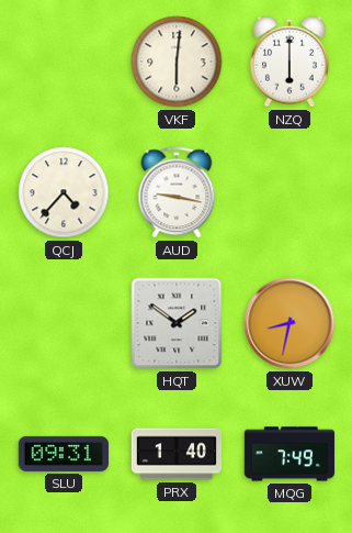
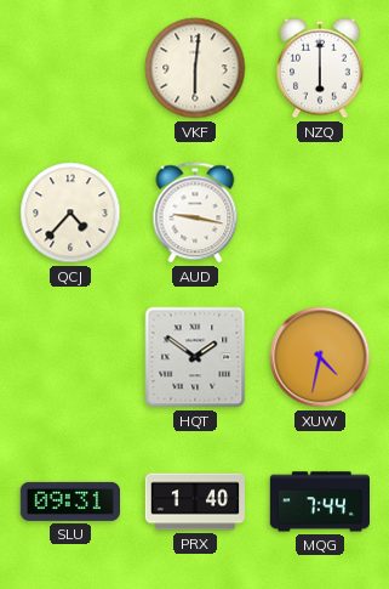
XUW: 8:32 -> 4:32
MQG: 7:49 -> 7:44
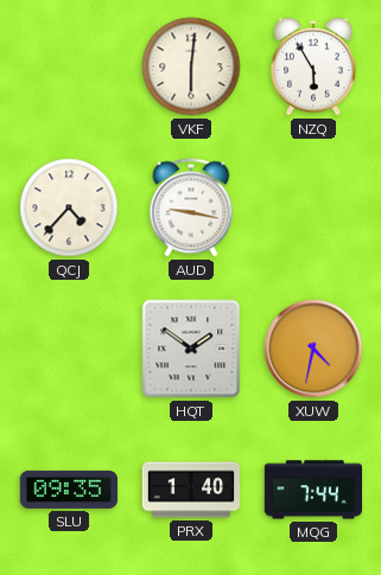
NZQ: 6:00 -> 5:55
SLU: 09:31 -> 09:35
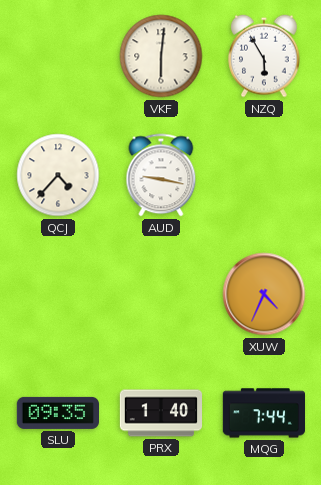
HQT: 1:51 -> none
XUW: 4:32 -> 4:34
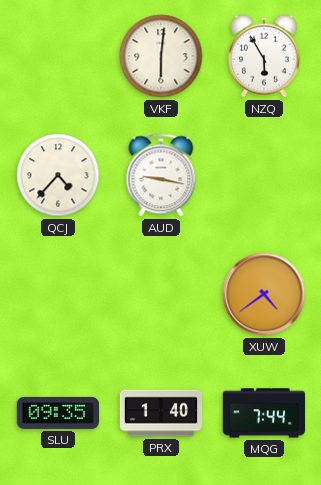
XUW: 4:34 -> 4:39
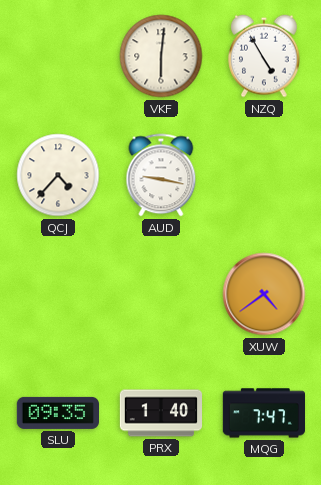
NZQ: 5:55 -> 4:55
MQG: 7:44 -> 7:47
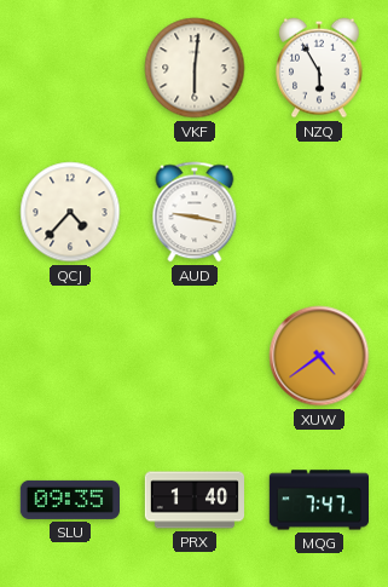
NZQ: 4:55 -> 5:55
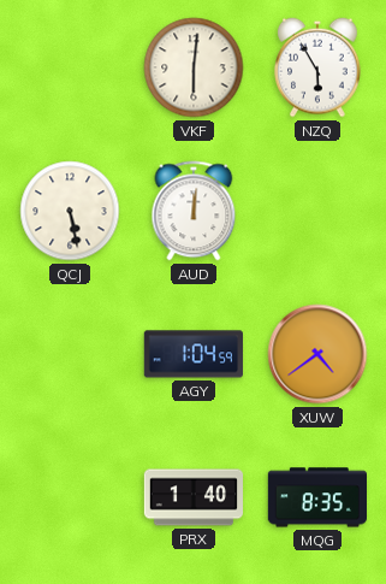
QCJ: 4:37 -> 5:28
AUD: 9:17 -> 12:01
AGY: none -> 1:04
SLU: 09:35 -> none
MQG: 7:47 -> 8:35
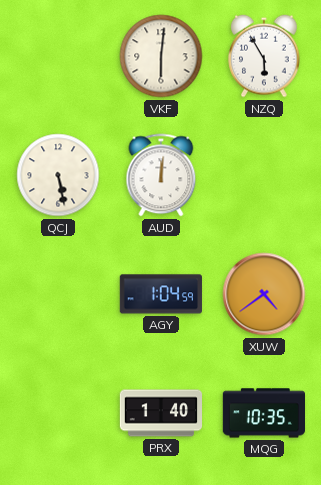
MQG: 8:35 -> 10:35
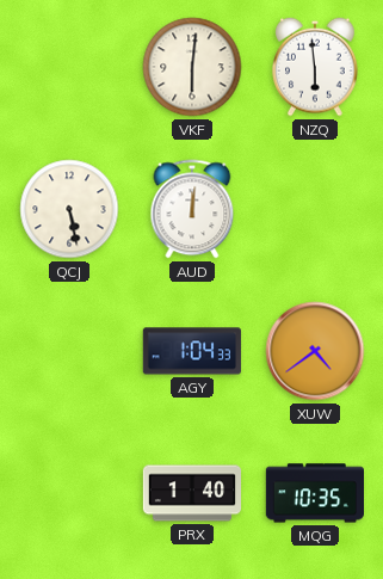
NZQ: 5:55 -> 5:59
AGY: 1:04:59 -> 1:04:33
